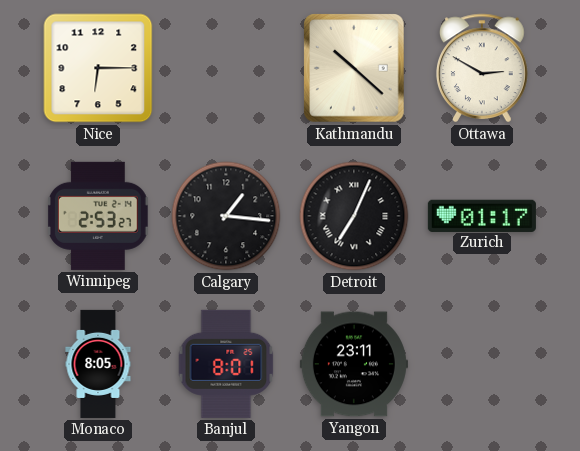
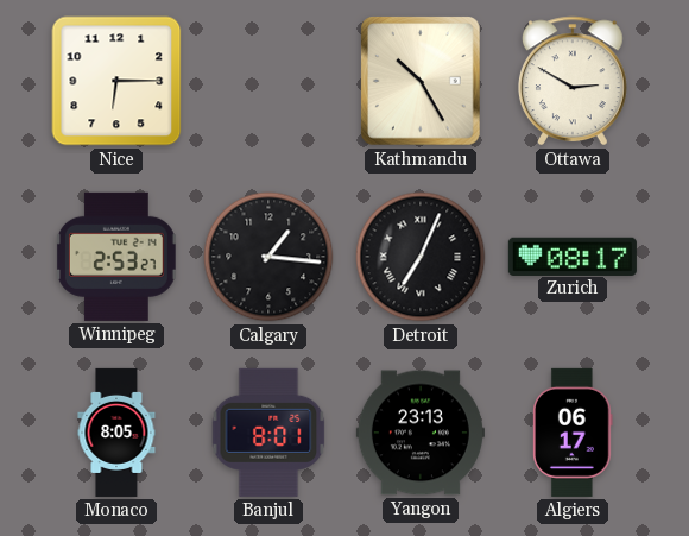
Kathmandu: 10:22 -> 10:25
Zurich: 01:17 -> 08:17
Yangon: 23:11 -> 23:13
Algiers: none -> 06:17
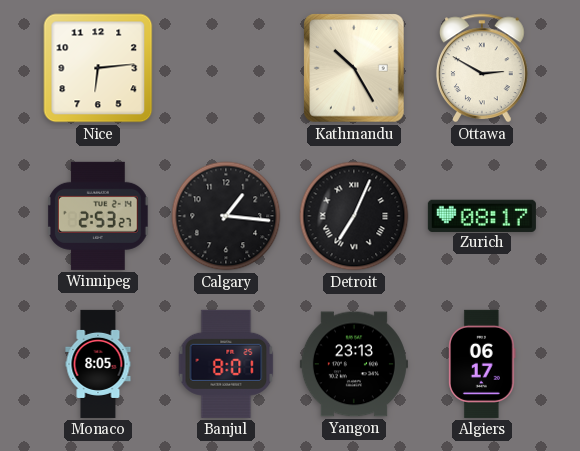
Nice: 6:15 -> 6:14
